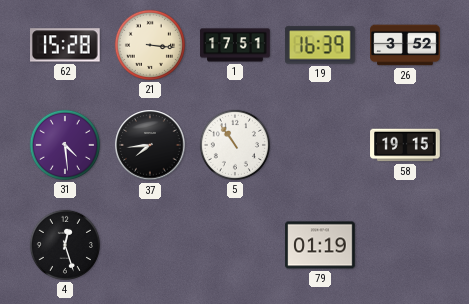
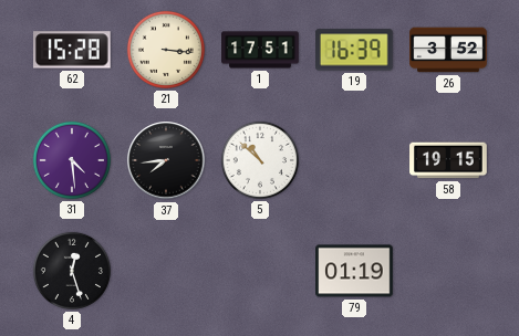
5: 10:54 -> 10:52
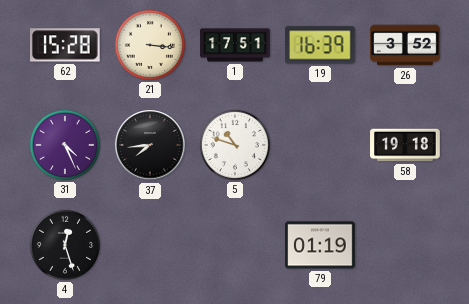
31: 4:29 -> 4:26
5: 10:52 -> 10:48
58: 19:15 -> 19:18
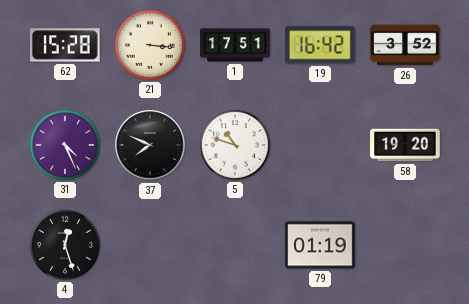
19: 16:39 -> 16:42
37: 7:44 -> 7:49
58: 19:18 -> 19:20
